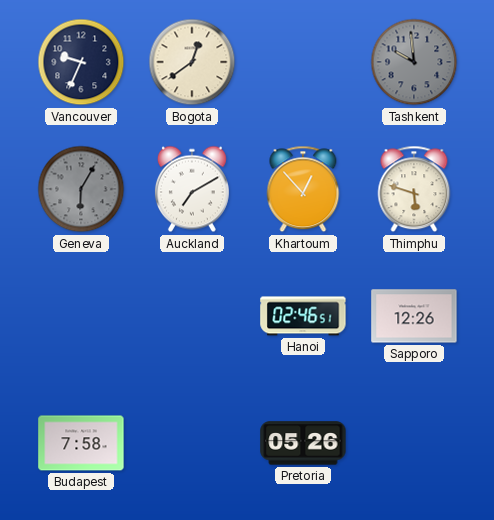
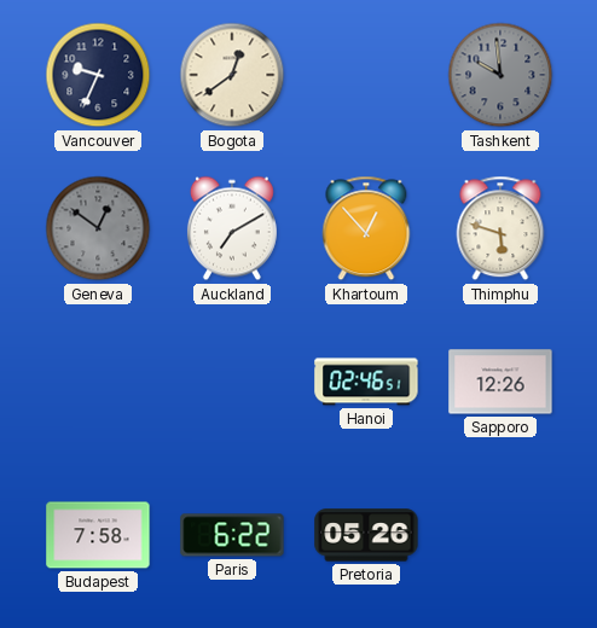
Geneva: 6:05 -> 12:51
Paris: none -> 6:22
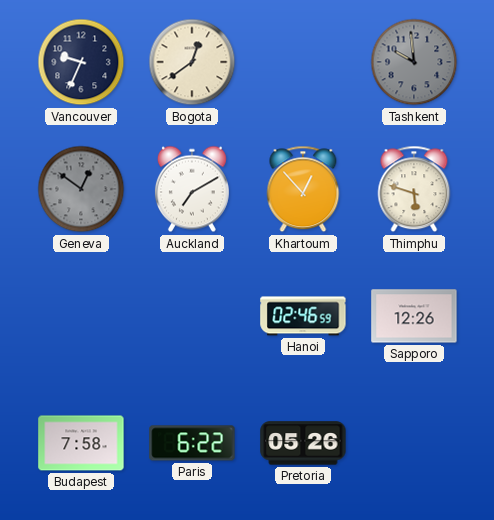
Hanoi: 02:46:51 -> 02:46:59
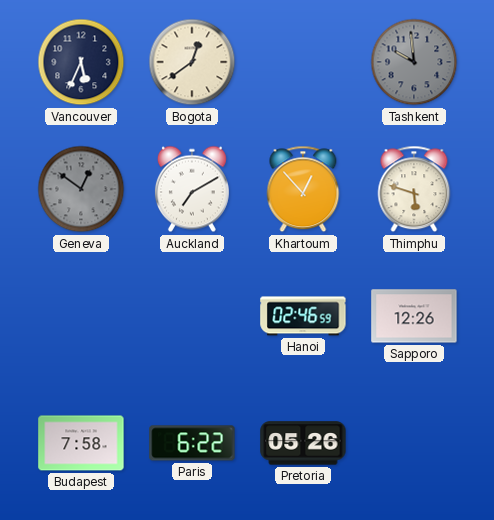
Vancouver: 9:34 -> 5:34
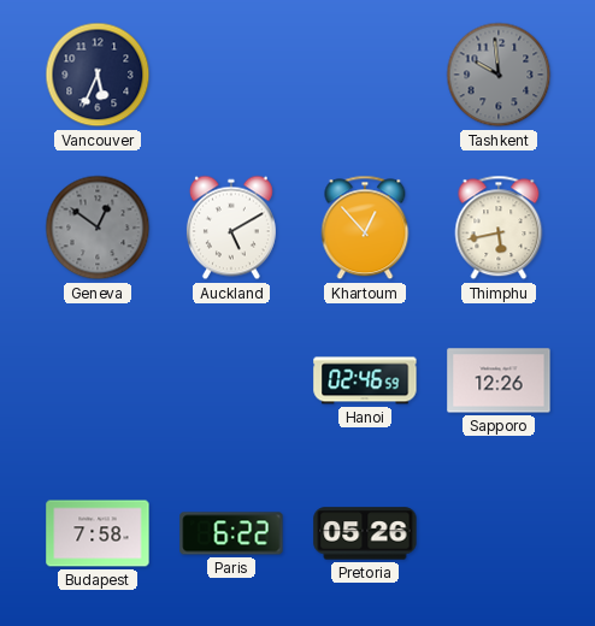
Bogota: 12:39 -> none
Auckland: 7:10 -> 5:10
Thimphu: 5:48 -> 5:43
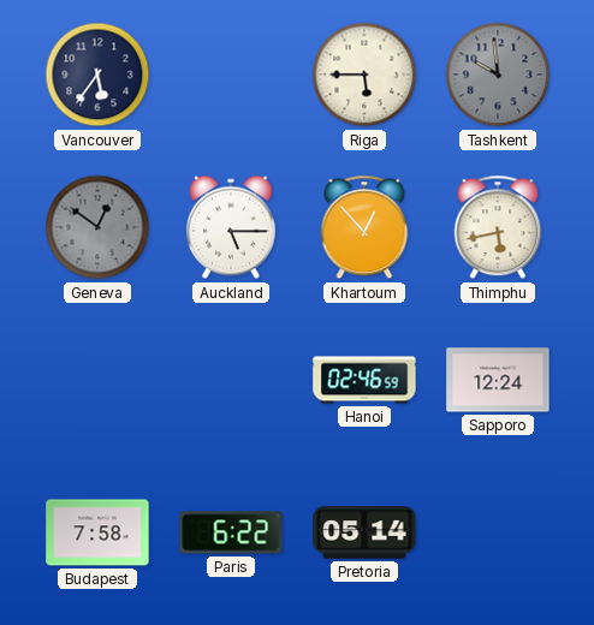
Vancouver: 5:34 -> 5:36
Riga: none -> 5:45
Auckland: 5:10 -> 5:15
Sapporo: 12:26 -> 12:24
Pretoria: 05:26 -> 05:14
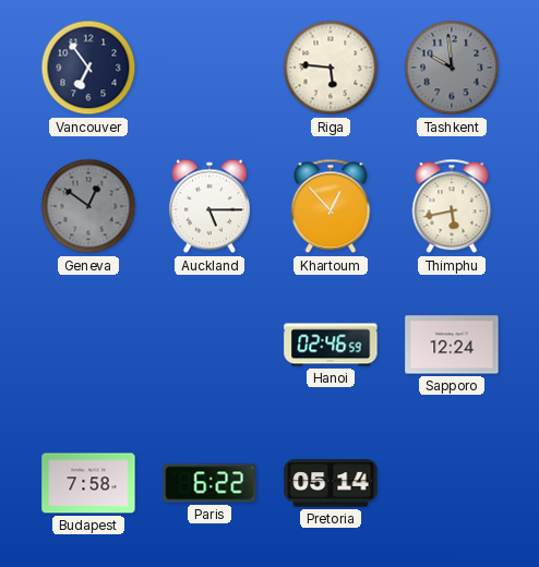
Vancouver: 5:36 -> 6:54
Riga: 5:45 -> 5:46
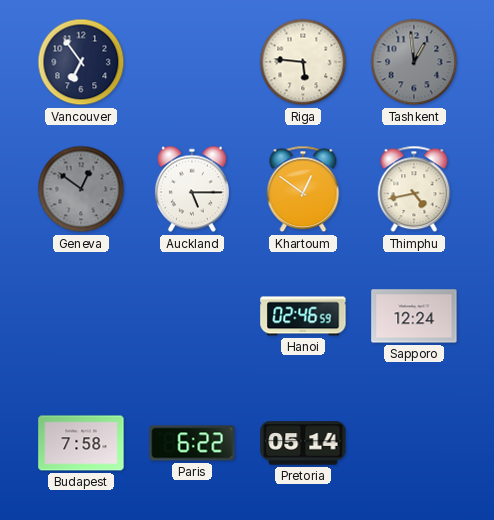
Tashkent: 9:59 -> 12:59
Khartoum: 12:53 -> 12:51
Thimphu: 5:43 -> 4:43
